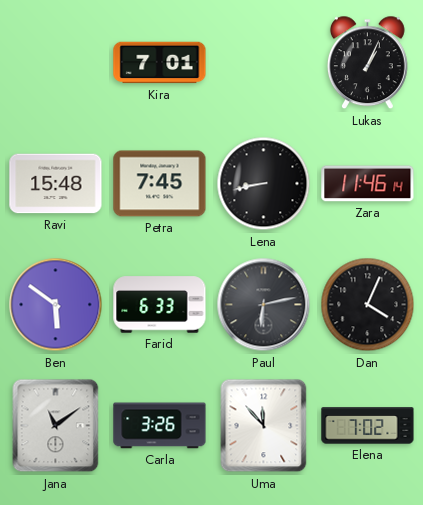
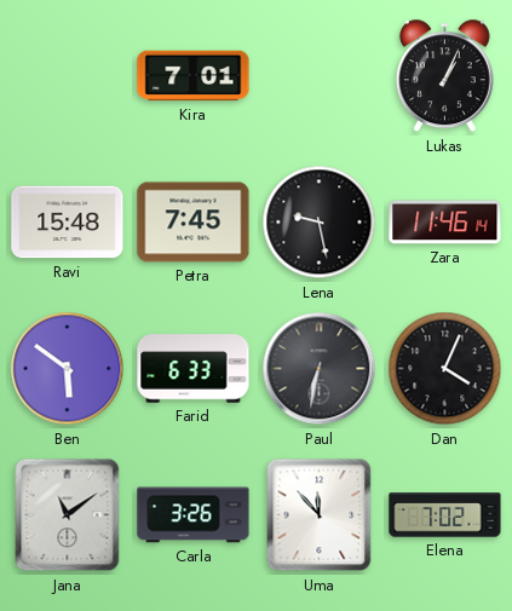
Lena: 8:43 -> 9:28
Paul: 6:13 -> 6:32
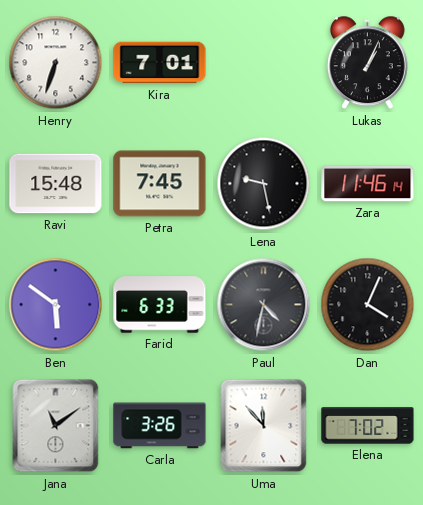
Henry: none -> 6:33
Paul: 6:32 -> 4:32
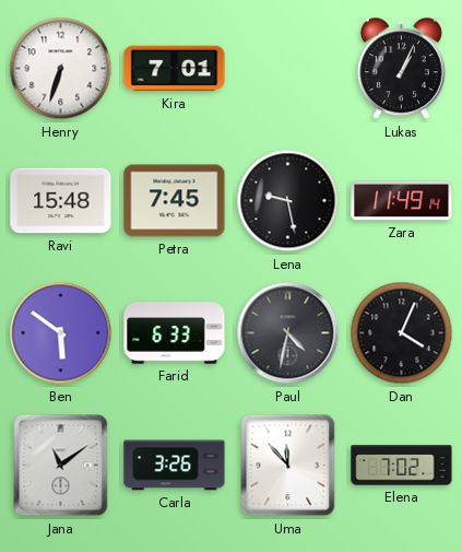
Zara: 11:46 -> 11:49
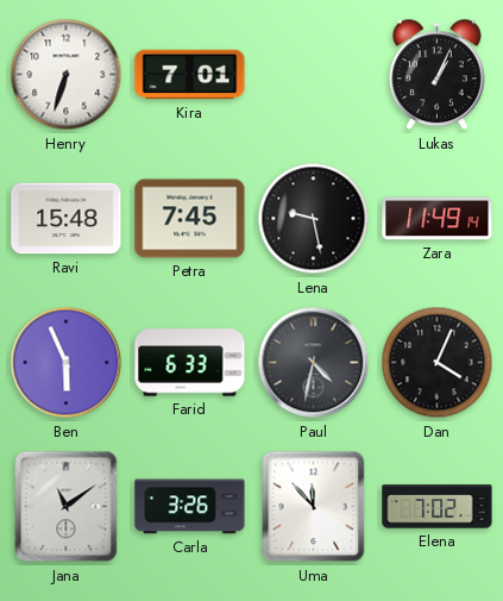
Ben: 5:51 -> 5:56
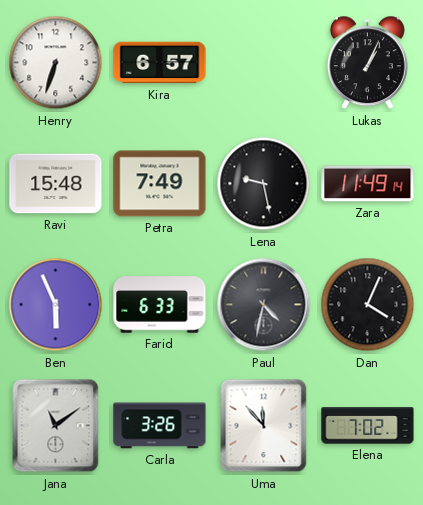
Kira: 7:01 -> 6:57
Petra: 7:45 -> 7:49
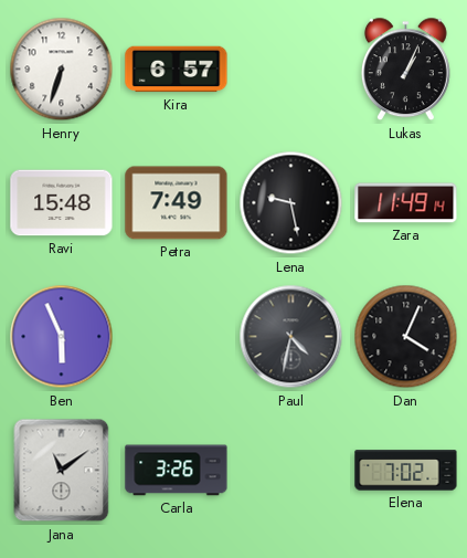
Farid: 6:33 -> none
Uma: 11:53 -> none
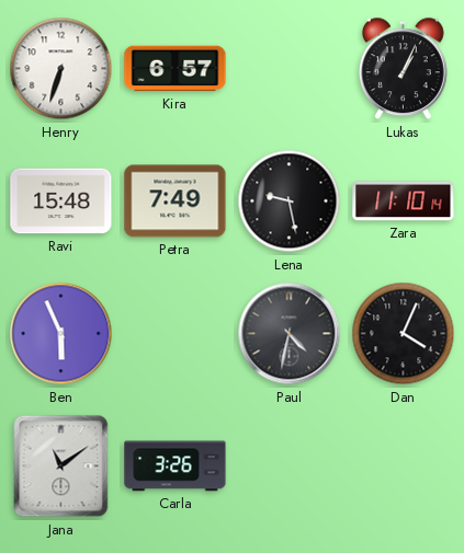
Zara: 11:49 -> 11:10
Elena: 7:02 -> none
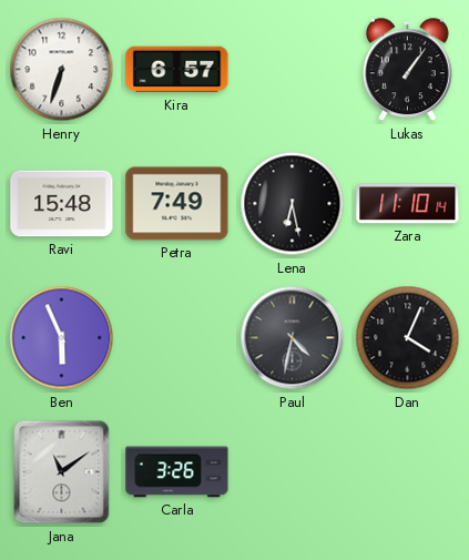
Lukas: 1:04 -> 1:06
Lena: 9:28 -> 6:28
